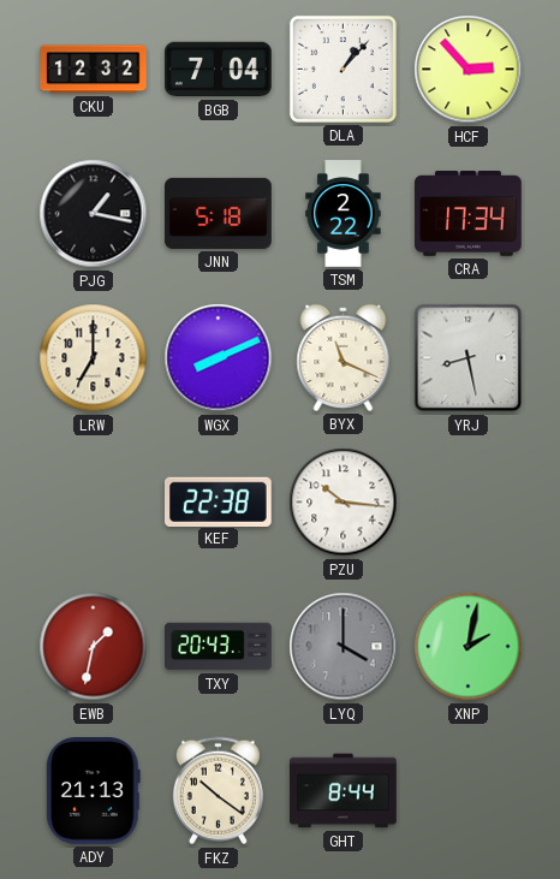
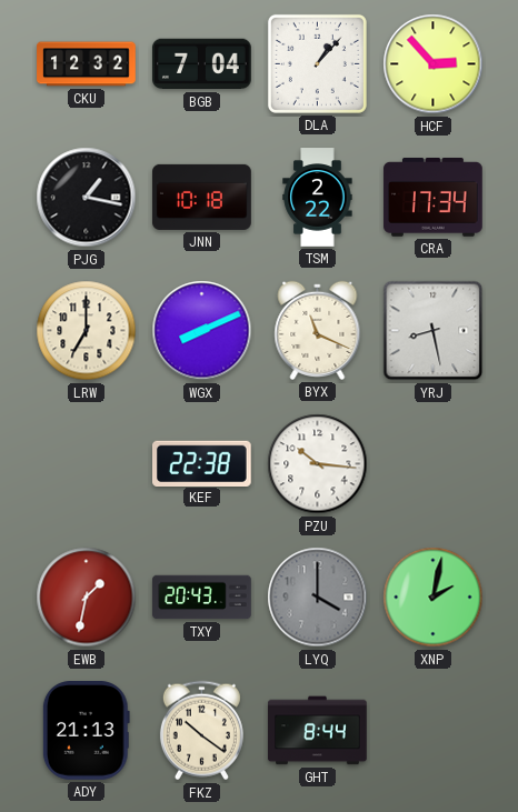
JNN: 5:18 -> 10:18
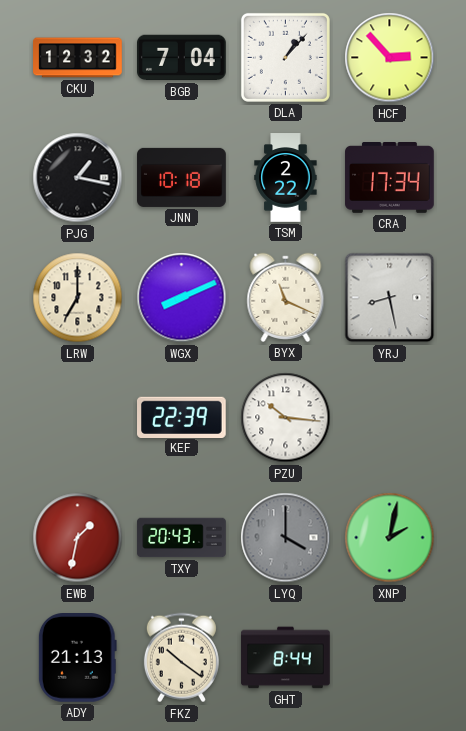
KEF: 22:38 -> 22:39
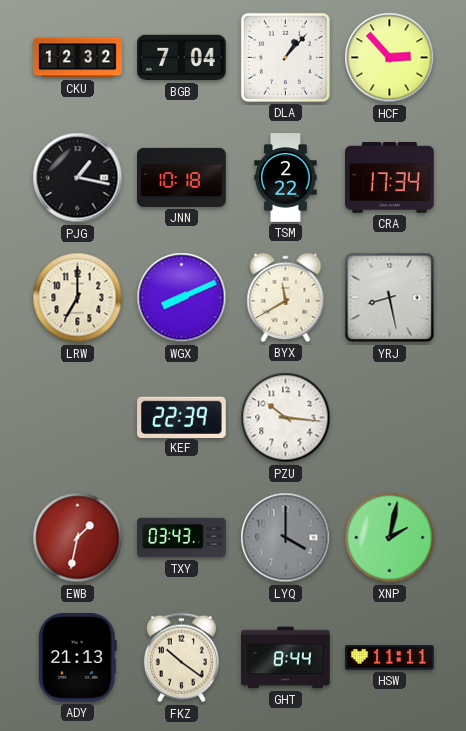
BYX: 11:19 -> 11:40
TXY: 20:43 -> 03:43
HSW: none -> 11:11
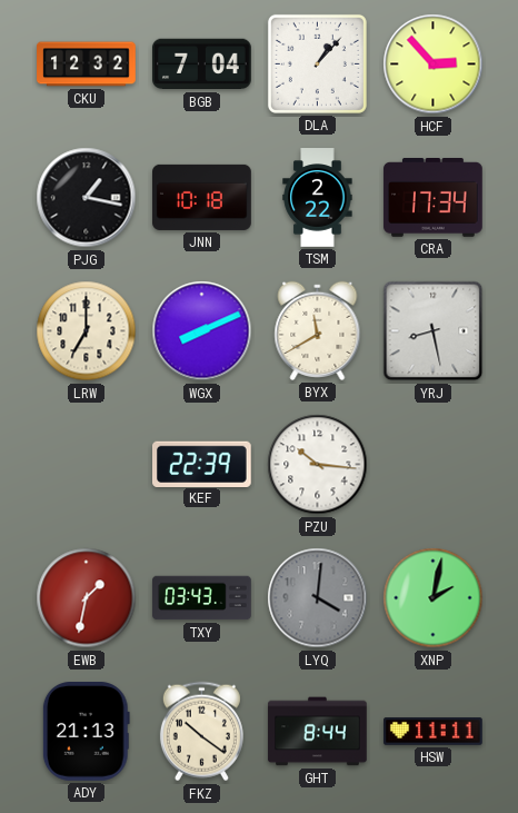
LYQ: 4:00 -> 4:01
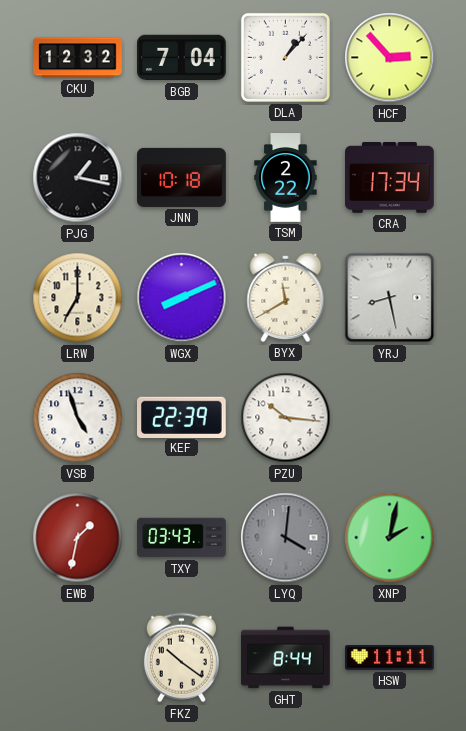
VSB: none -> 4:57
ADY: 21:13 -> none
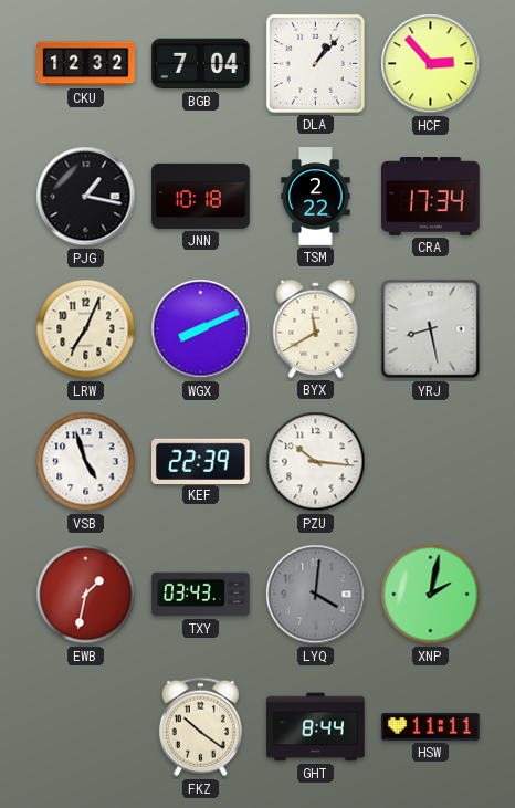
LRW: 7:00 -> 7:04
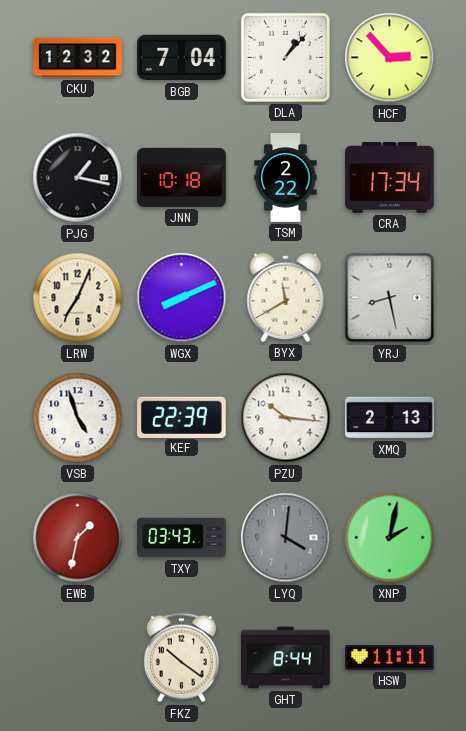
XMQ: none -> 2:13
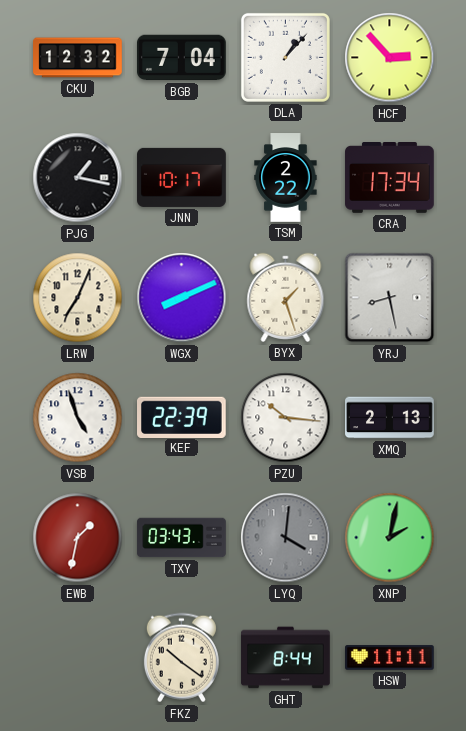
JNN: 10:18 -> 10:17
BYX: 11:40 -> 1:27
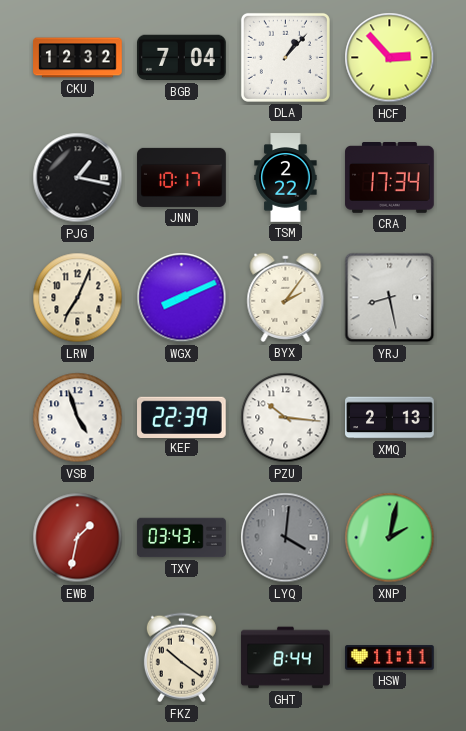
BYX: 1:27 -> 2:06
